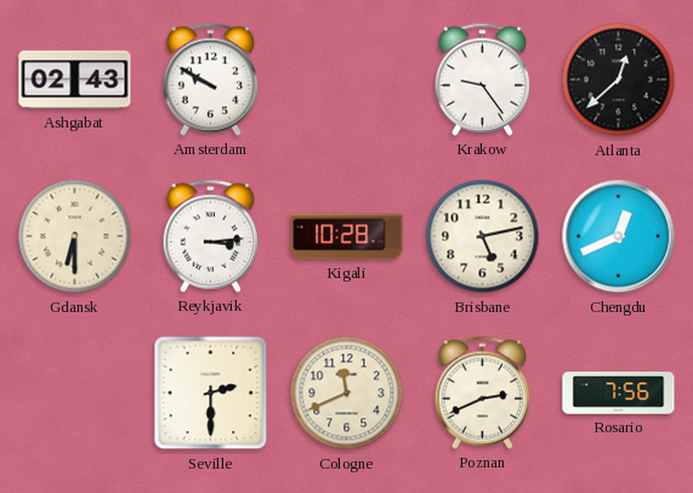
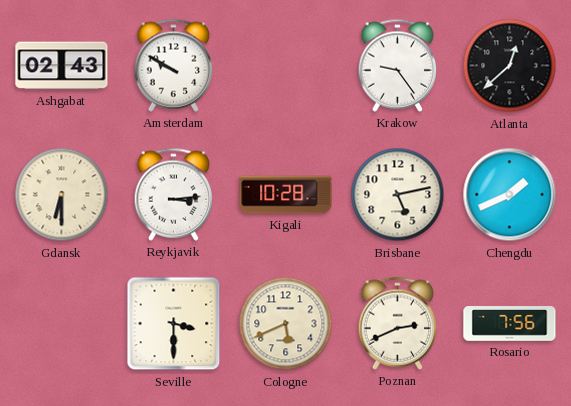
Chengdu: 12:41 -> 1:41
Seville: 2:30 -> 3:30
Cologne: 11:41 -> 5:41
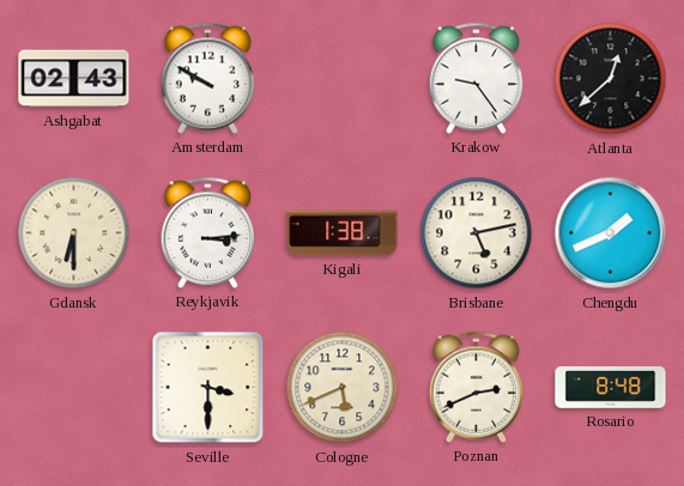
Kigali: 10:28 -> 1:38
Rosario: 7:56 -> 8:48
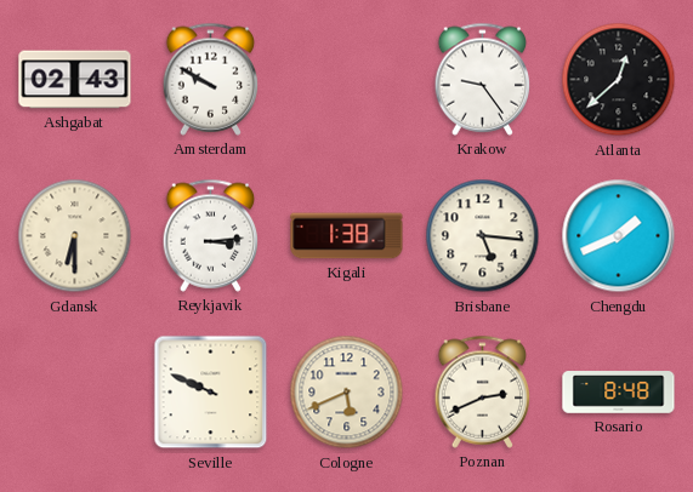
Brisbane: 5:13 -> 5:16
Seville: 3:30 -> 9:49
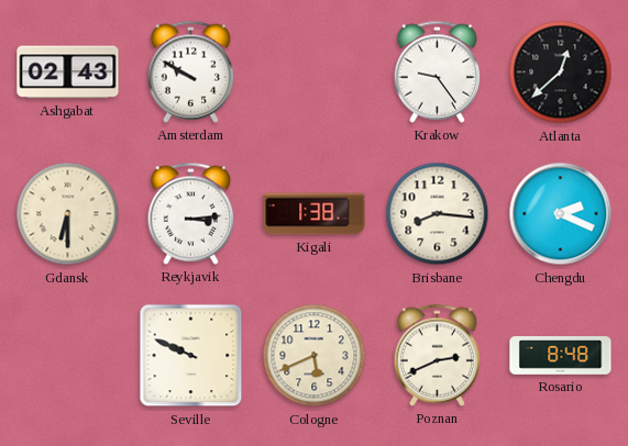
Brisbane: 5:16 -> 8:16
Chengdu: 1:41 -> 2:19
